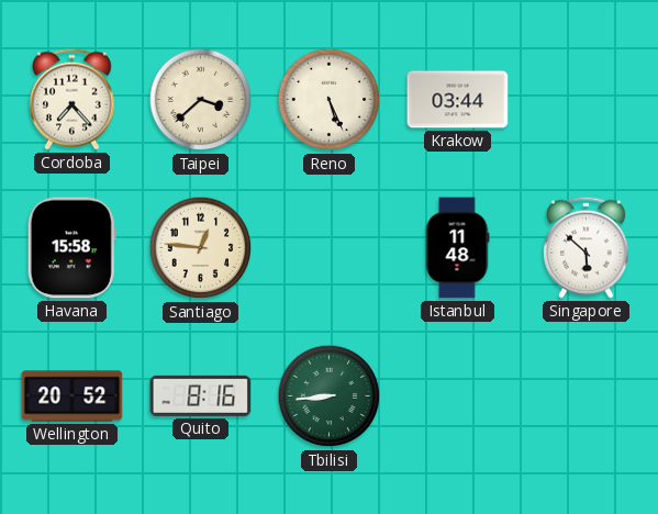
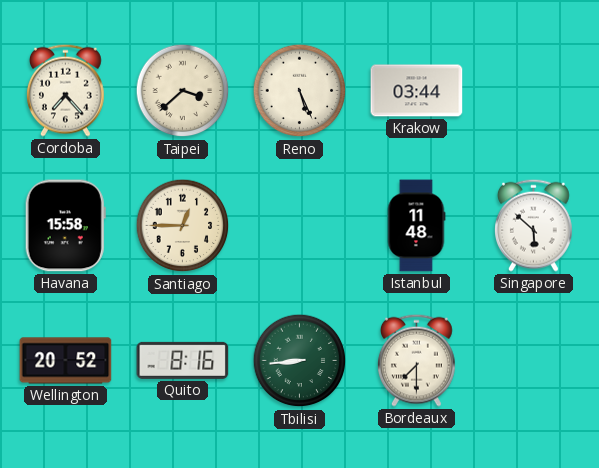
Santiago: 12:46 -> 12:45
Bordeaux: none -> 7:30
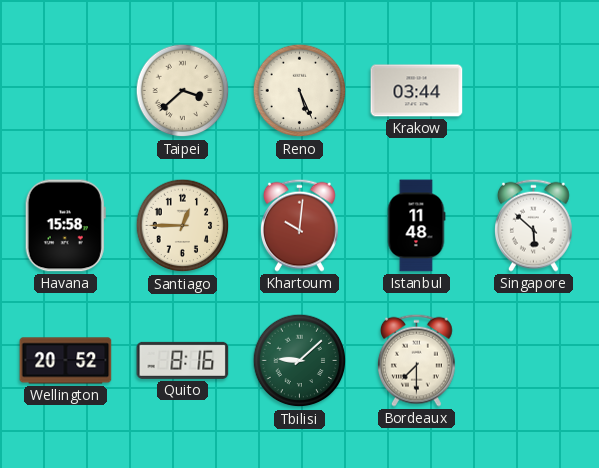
Cordoba: 7:23 -> none
Khartoum: none -> 10:01
Tbilisi: 8:44 -> 9:08
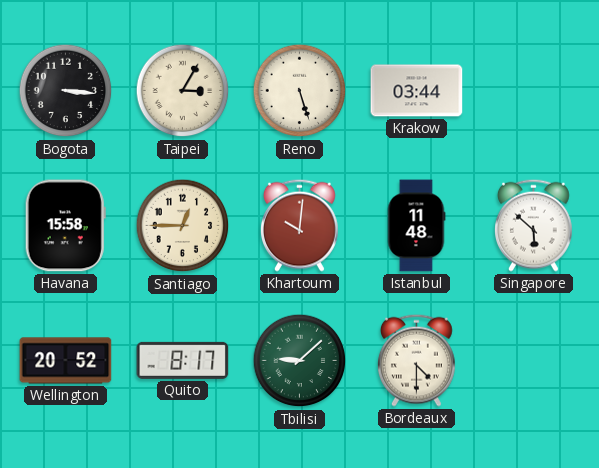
Bogota: none -> 3:16
Taipei: 3:38 -> 3:05
Reno: 5:26 -> 5:27
Quito: 8:16 -> 8:17
Bordeaux: 7:30 -> 4:30
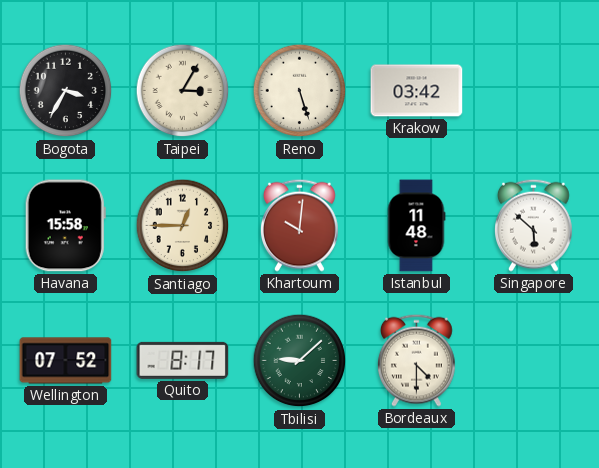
Bogota: 3:16 -> 3:35
Krakow: 03:44 -> 03:42
Wellington: 20:52 -> 07:52
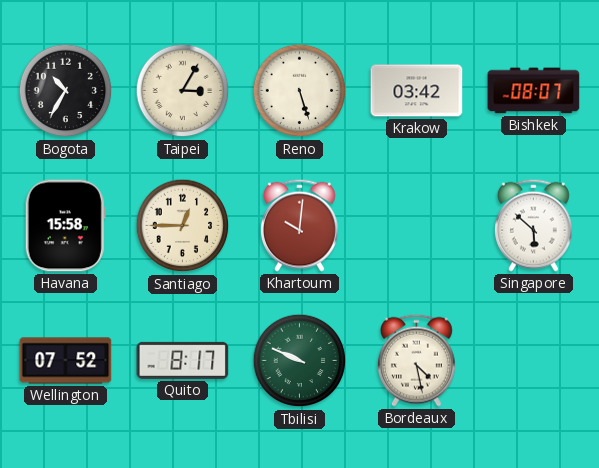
Bogota: 3:35 -> 10:35
Bishkek: none -> 08:07
Istanbul: 11:48 -> none
Tbilisi: 9:08 -> 9:49
Bordeaux: 4:30 -> 4:28
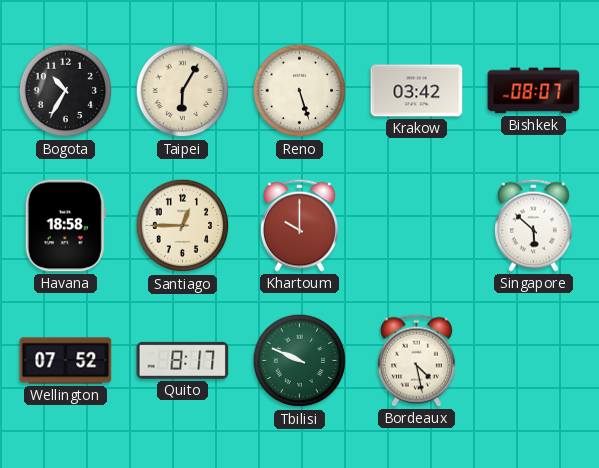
Taipei: 3:05 -> 6:05
Havana: 15:58 -> 18:58
Khartoum: 10:01 -> 10:00
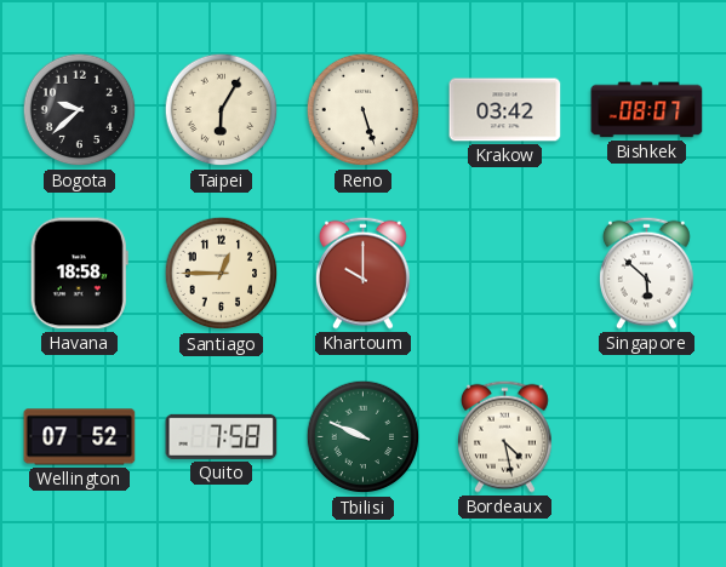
Bogota: 10:35 -> 9:38
Quito: 8:17 -> 7:58
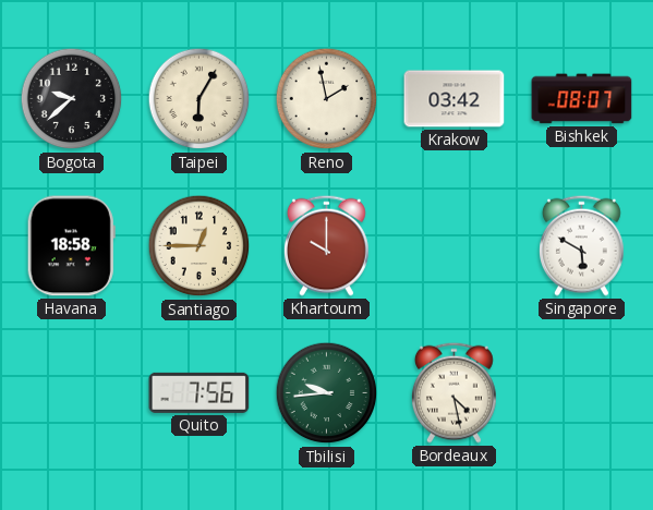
Reno: 5:27 -> 1:58
Singapore: 5:52 -> 5:50
Wellington: 07:52 -> none
Quito: 7:58 -> 7:56
Tbilisi: 9:49 -> 9:44
